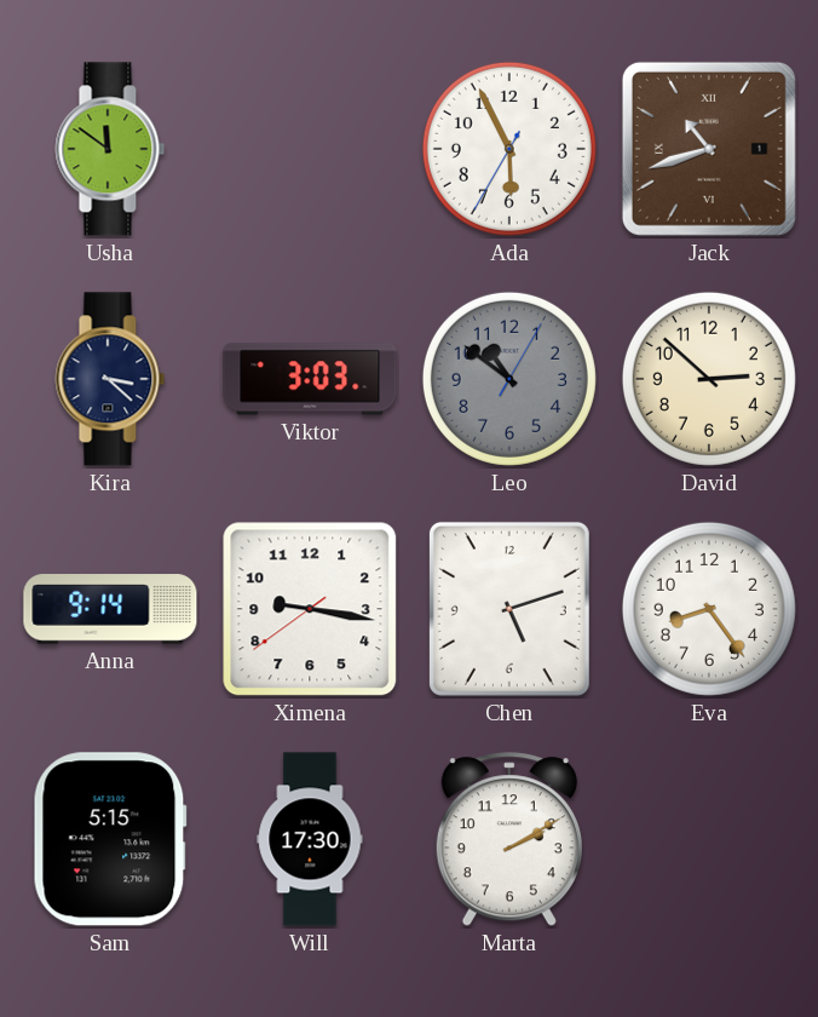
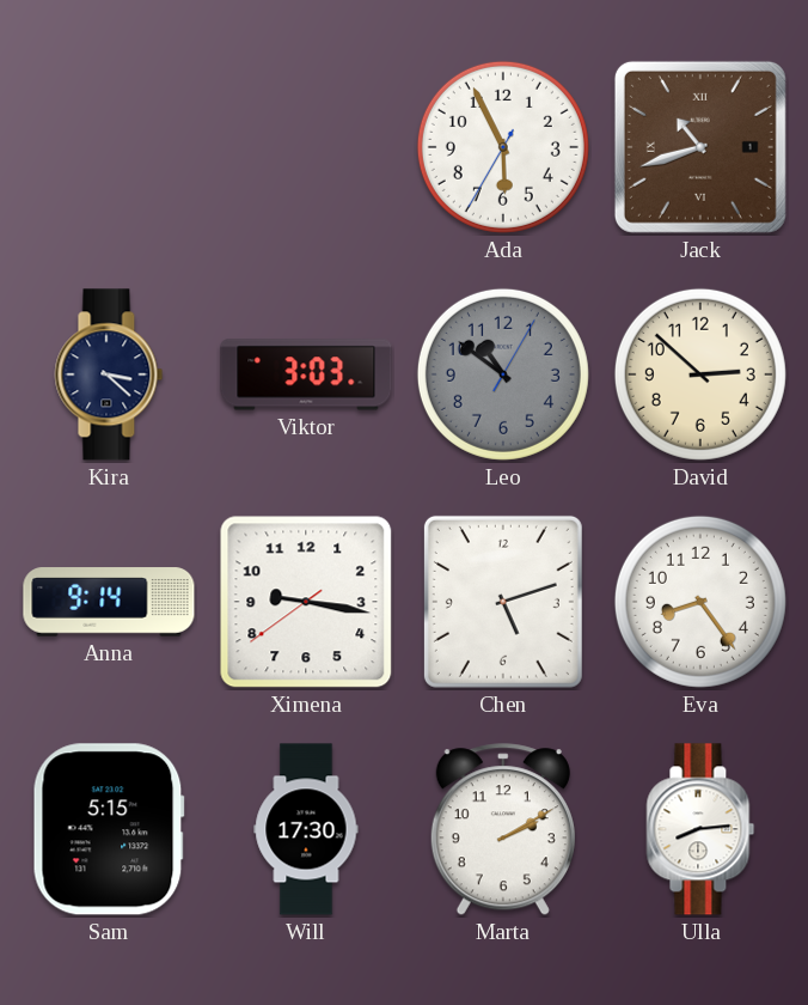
Usha: 11:51 -> none
Ulla: none -> 8:14
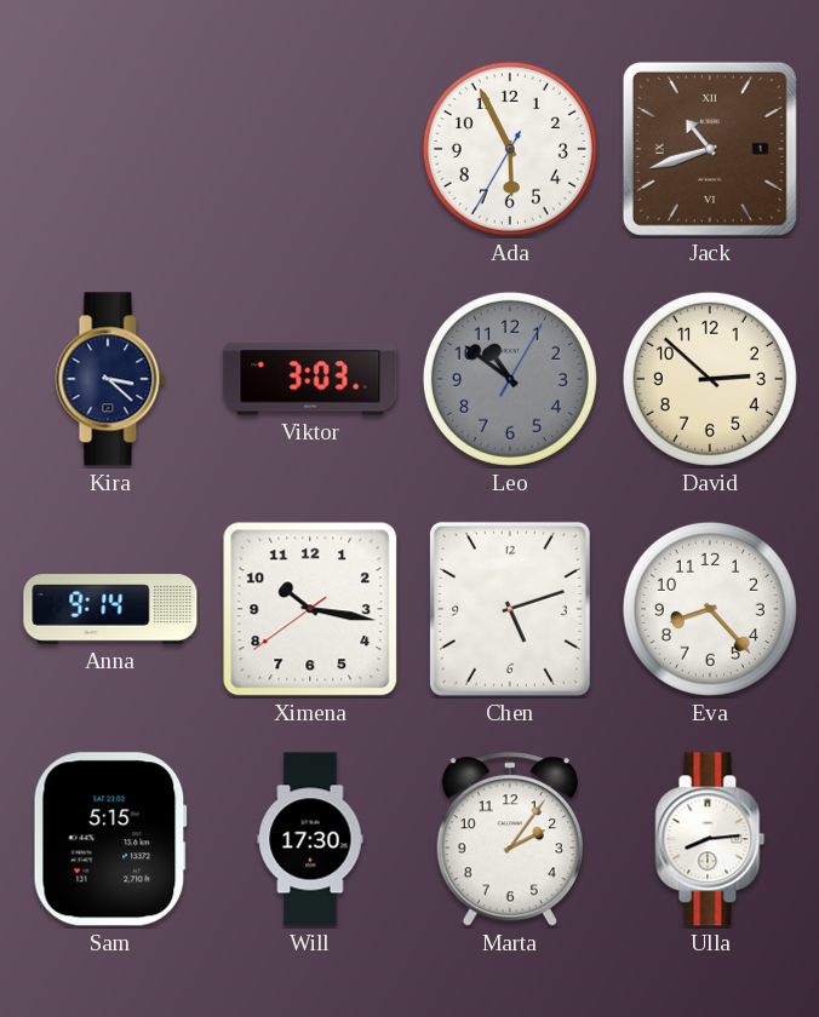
Ximena: 9:16 -> 10:16
Eva: 8:24 -> 8:23
Marta: 2:10 -> 2:06
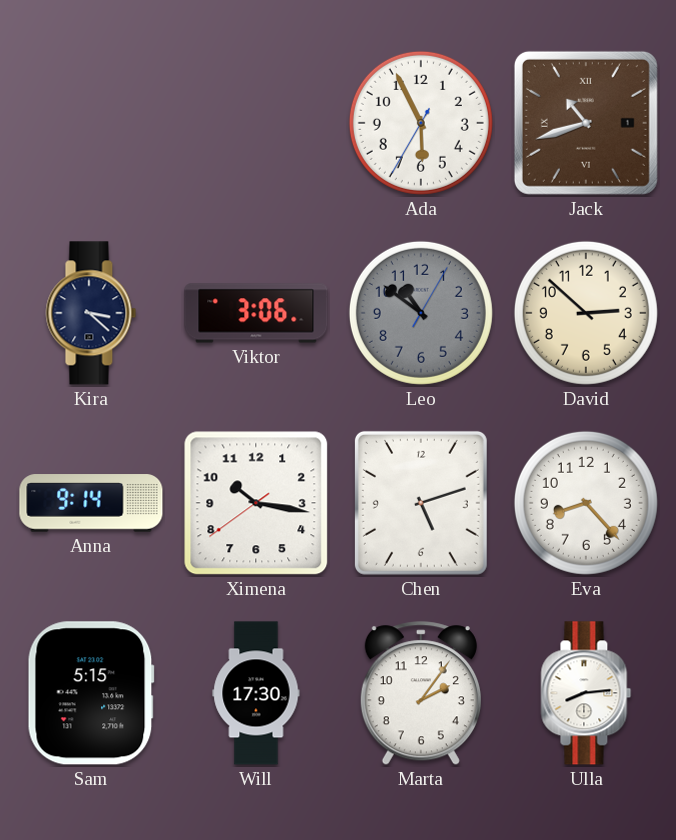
Viktor: 3:03 -> 3:06
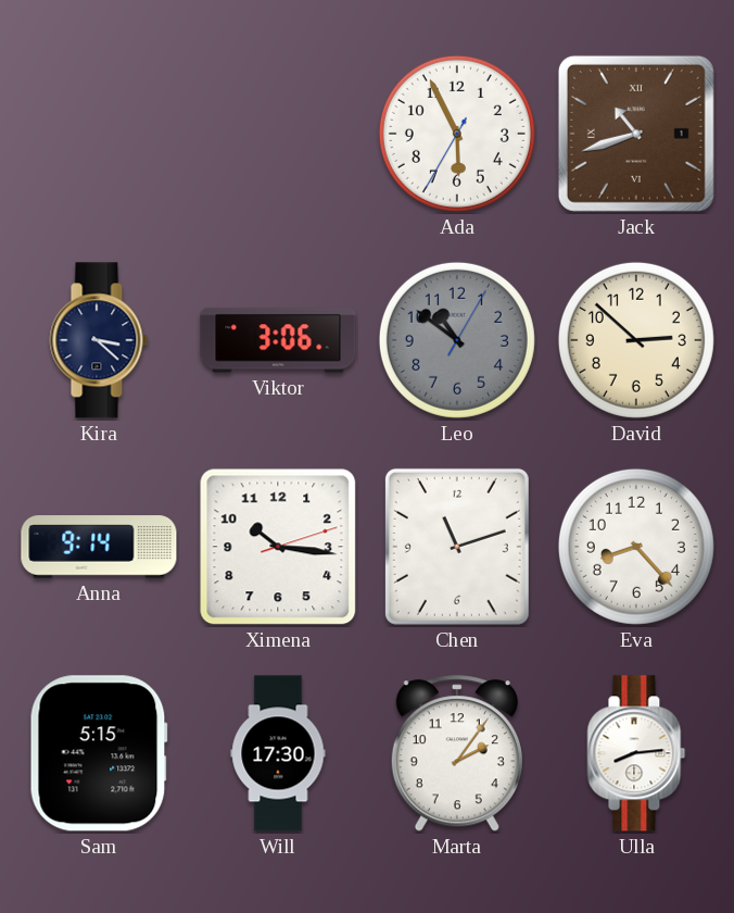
Ximena: 10:16:39 -> 10:16:12
Chen: 5:12 -> 11:12
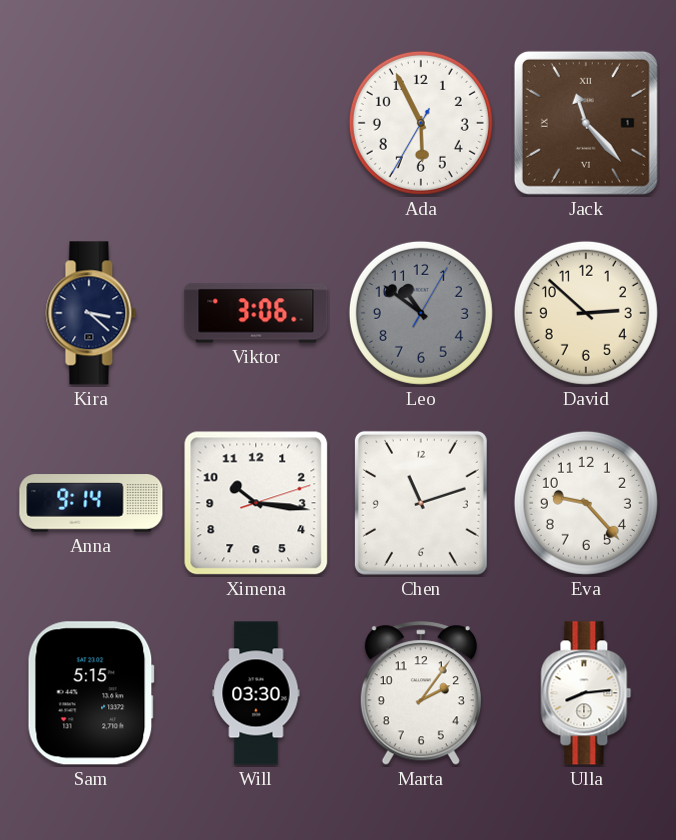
Jack: 10:42 -> 11:23
Eva: 8:23 -> 9:23
Will: 17:30 -> 03:30
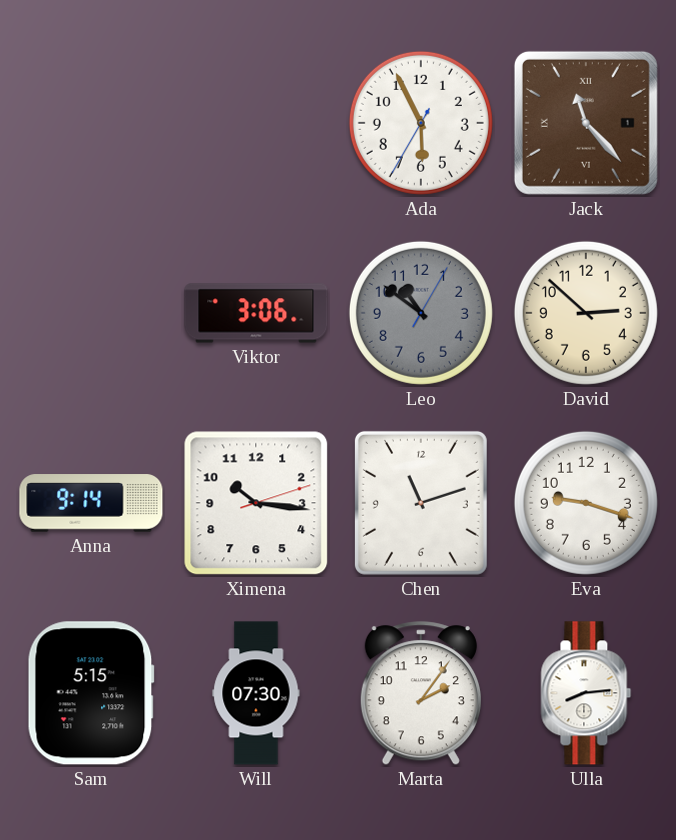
Kira: 3:22 -> none
Eva: 9:23 -> 9:18
Will: 03:30 -> 07:30
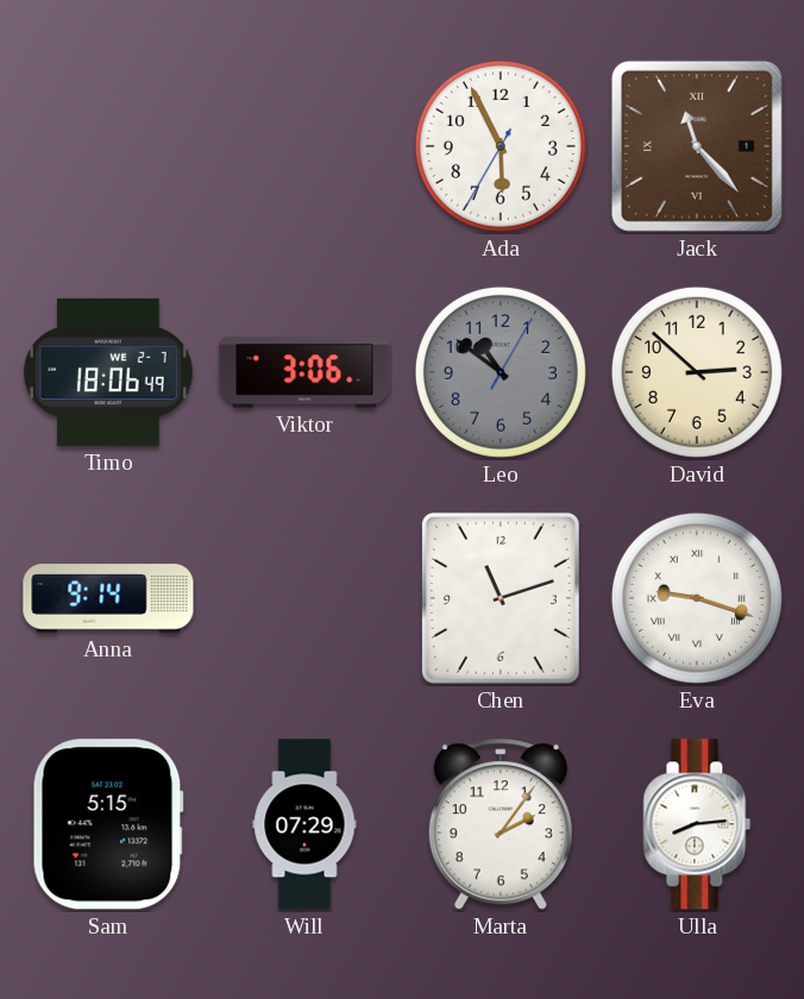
Timo: none -> 18:06
Ximena: 10:16 -> none
Eva numerals: Arabic -> Roman
Will: 07:30 -> 07:29
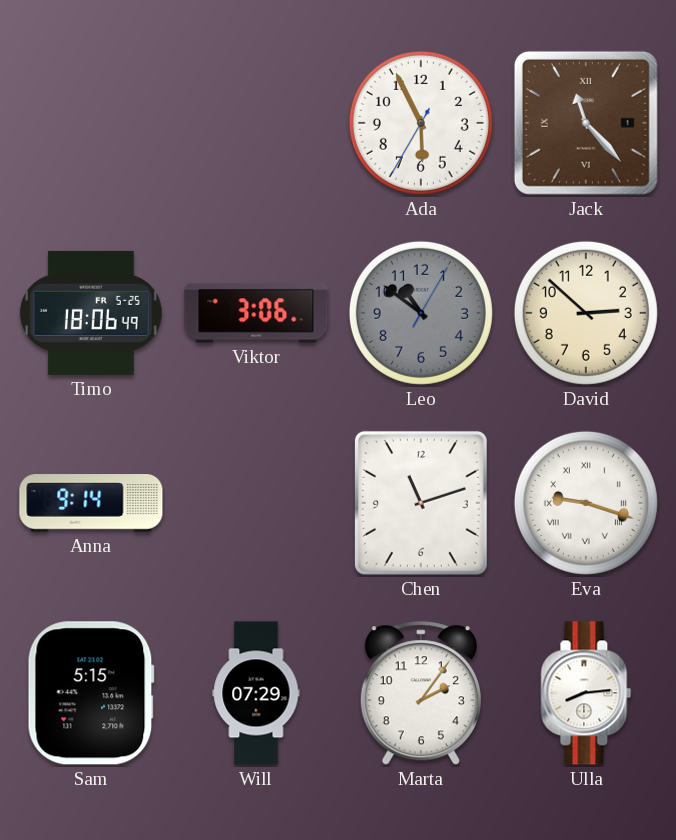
Timo date: WE 2-7 -> FR 5-25
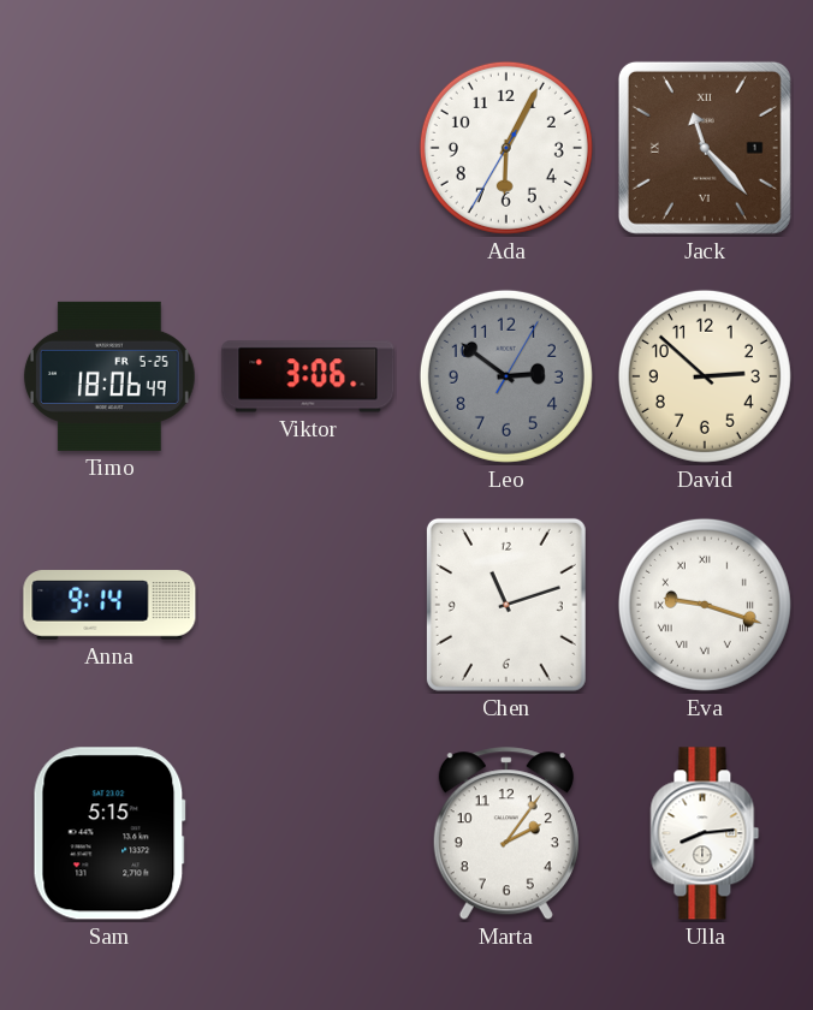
Ada: 5:55 -> 6:04
Leo: 10:51 -> 2:51
Will: 07:29 -> none
